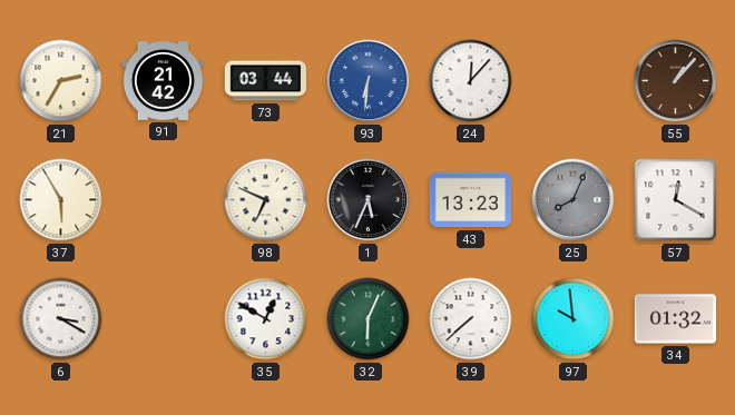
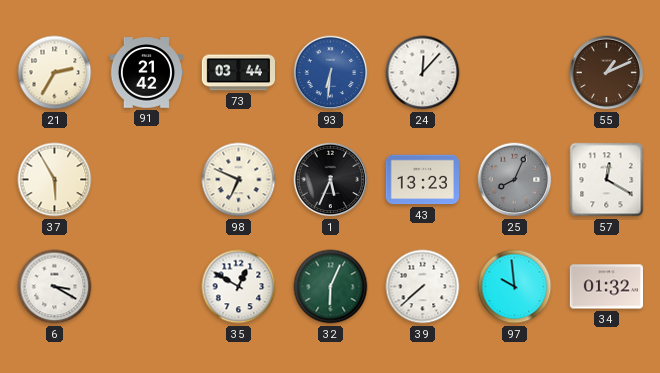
55: 1:07 -> 1:11
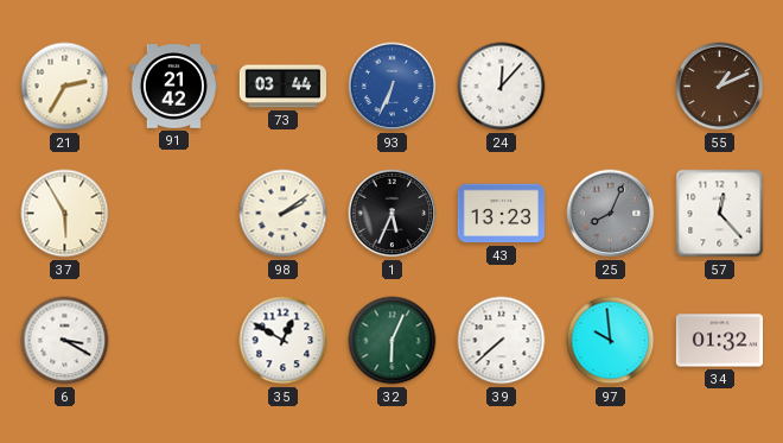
93: 6:31 -> 6:34
98: 6:49 -> 2:09
57: 12:20 -> 12:23
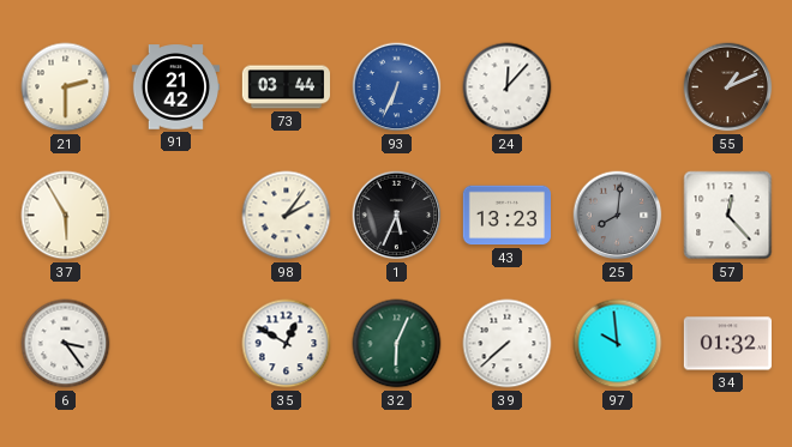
21: 2:35 -> 2:30
98: 2:09 -> 2:06
25: 8:04 -> 8:01
6: 3:20 -> 3:24
